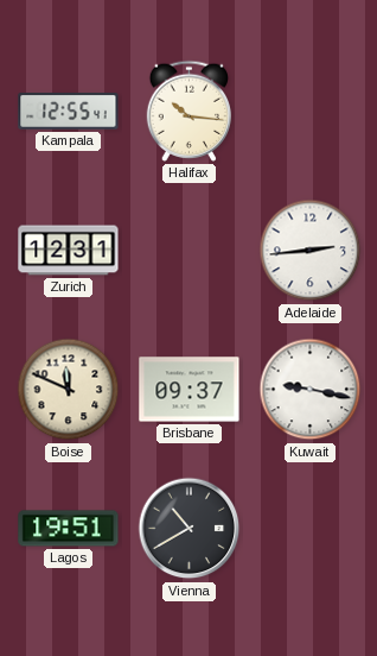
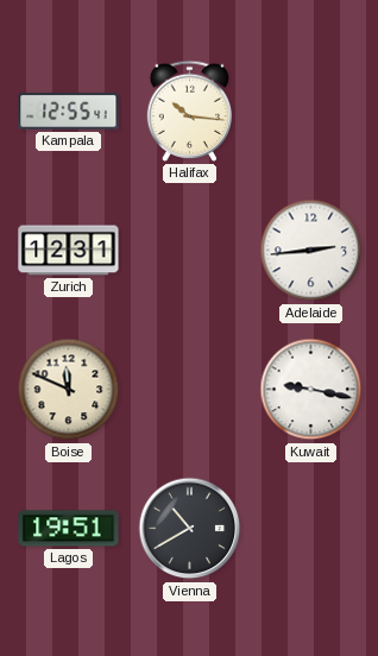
Brisbane: 09:37 -> none
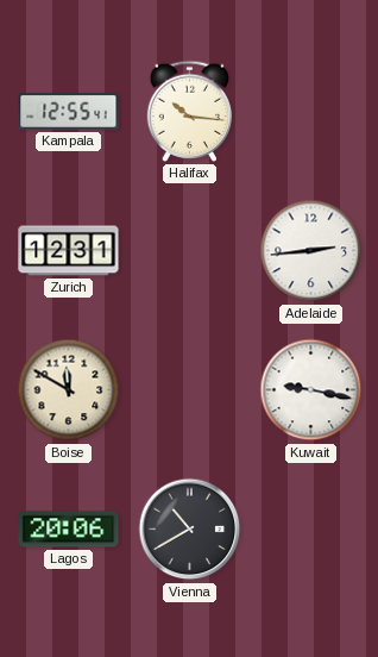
Boise: 11:49 -> 11:50
Lagos: 19:51 -> 20:06
